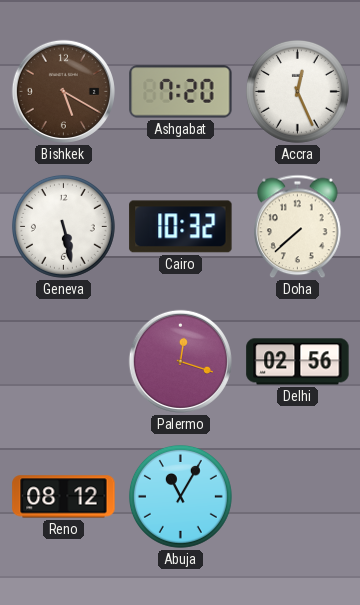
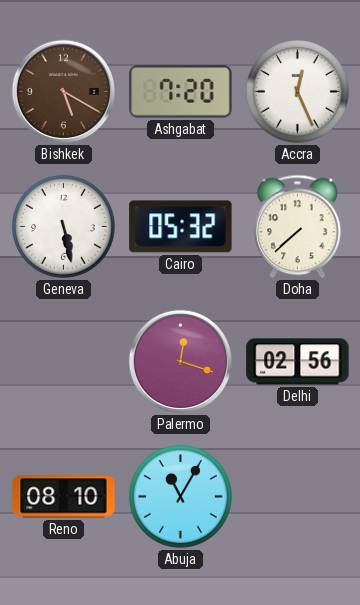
Cairo: 10:32 -> 05:32
Reno: 08:12 -> 08:10
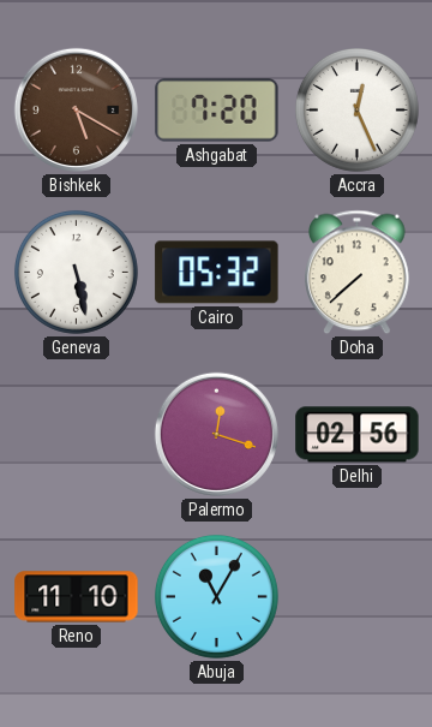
Reno: 08:10 -> 11:10
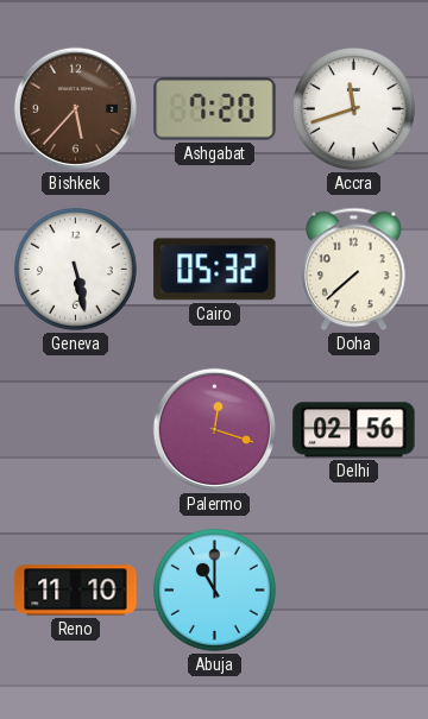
Bishkek: 5:20 -> 5:37
Accra: 12:26 -> 11:42
Abuja: 11:05 -> 11:00
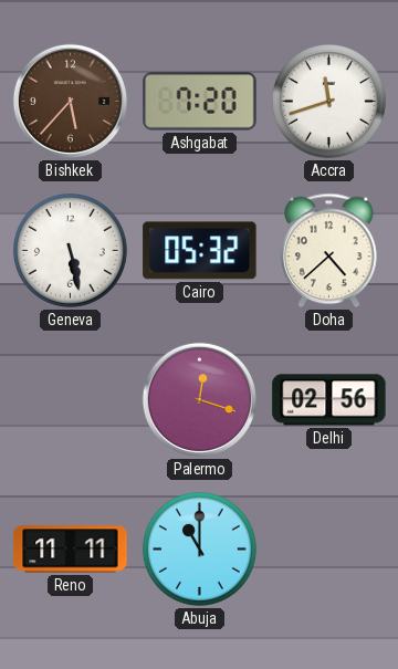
Doha: 7:38 -> 4:38
Reno: 11:10 -> 11:11
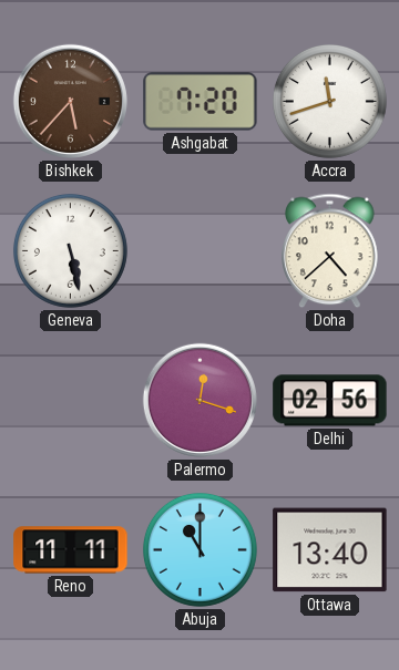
Cairo: 05:32 -> none
Ottawa: none -> 13:40
